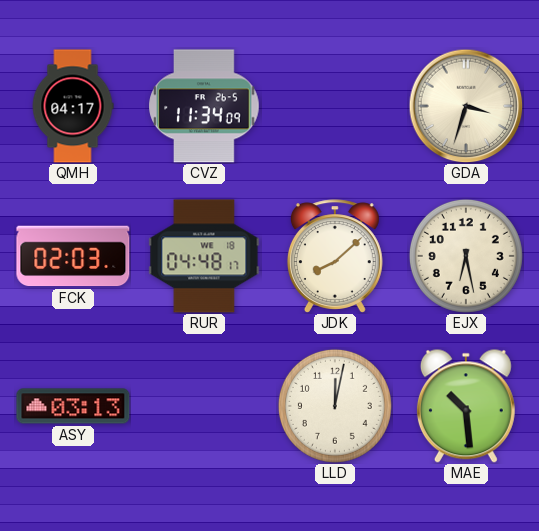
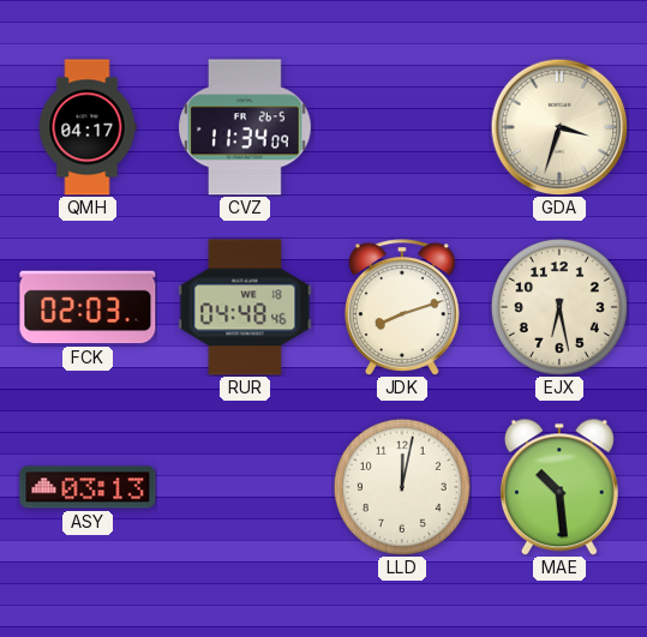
RUR: 04:48:17 -> 04:48:46
JDK: 8:08 -> 8:12
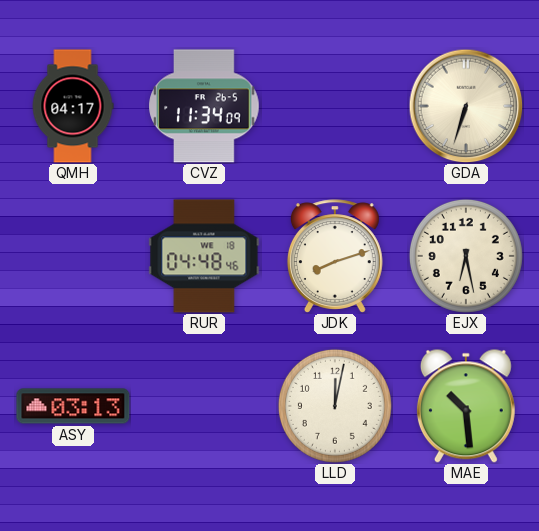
GDA: 3:33 -> 6:33
FCK: 02:03 -> none
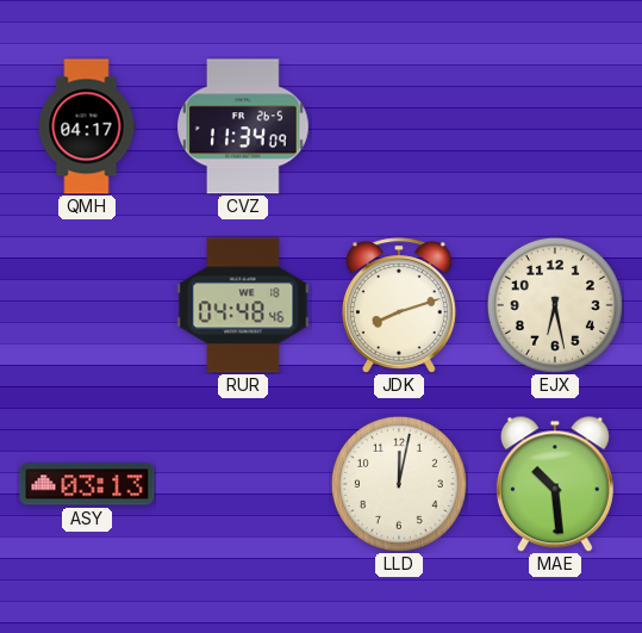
GDA: 6:33 -> none
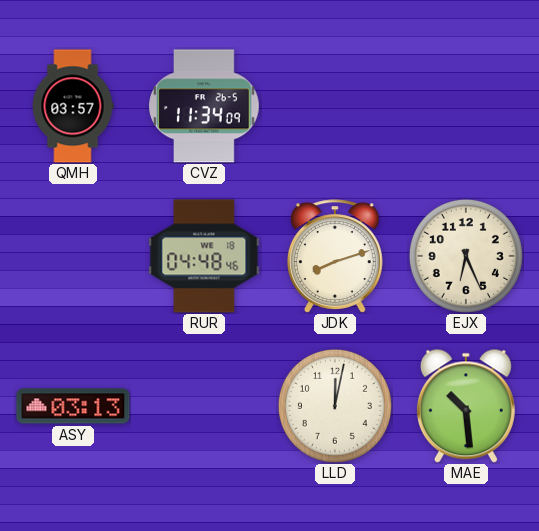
QMH: 04:17 -> 03:57
EJX: 6:28 -> 6:26
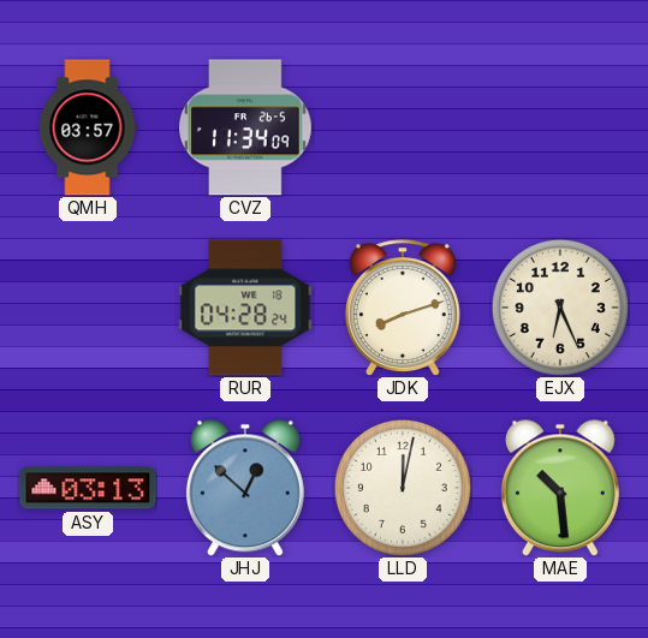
RUR: 04:48 -> 04:28
JHJ: none -> 12:52
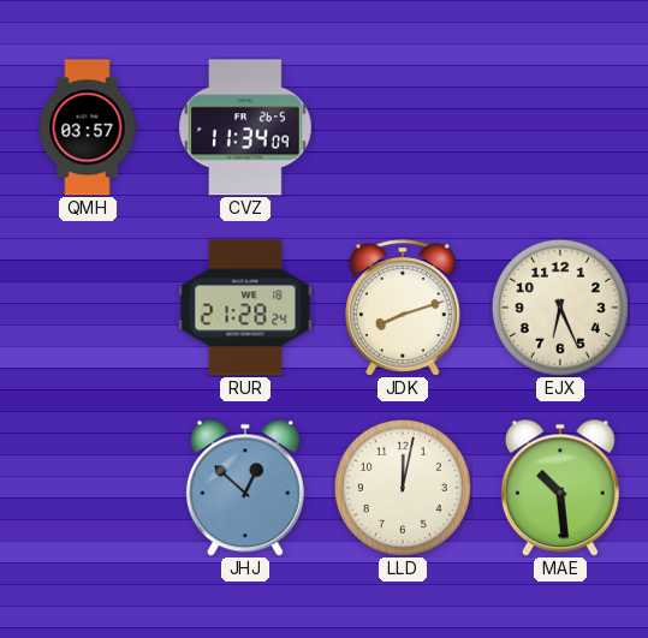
RUR: 04:28 -> 21:28
ASY: 03:13 -> none
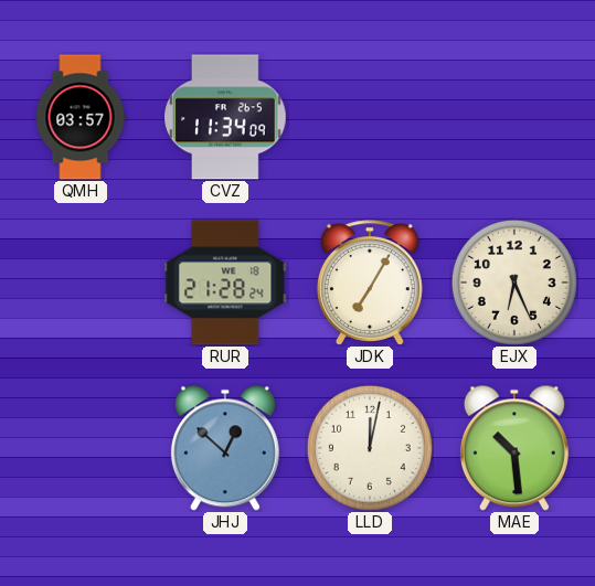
JDK: 8:12 -> 7:05
